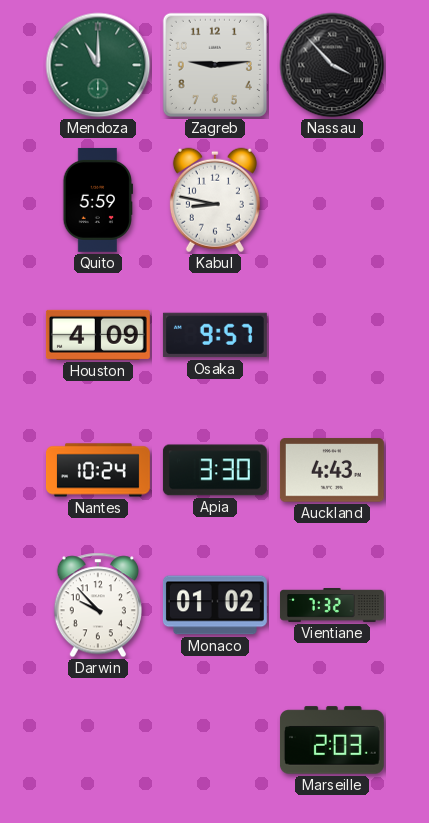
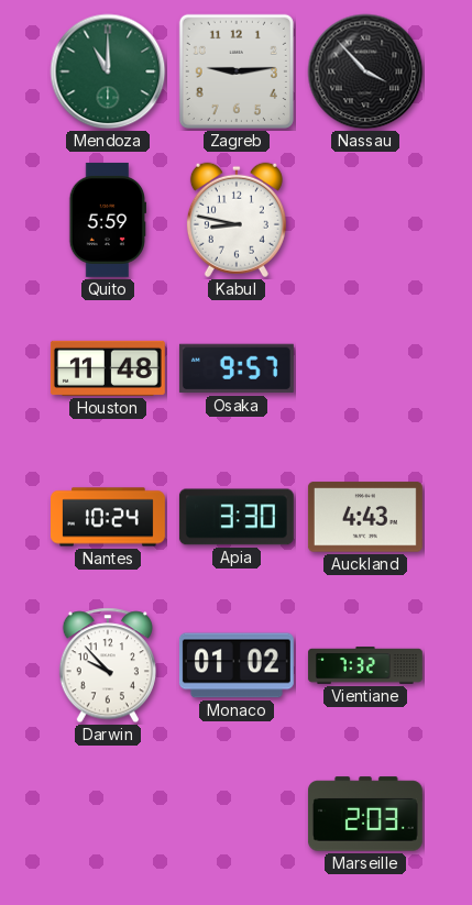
Houston: 4:09 -> 11:48
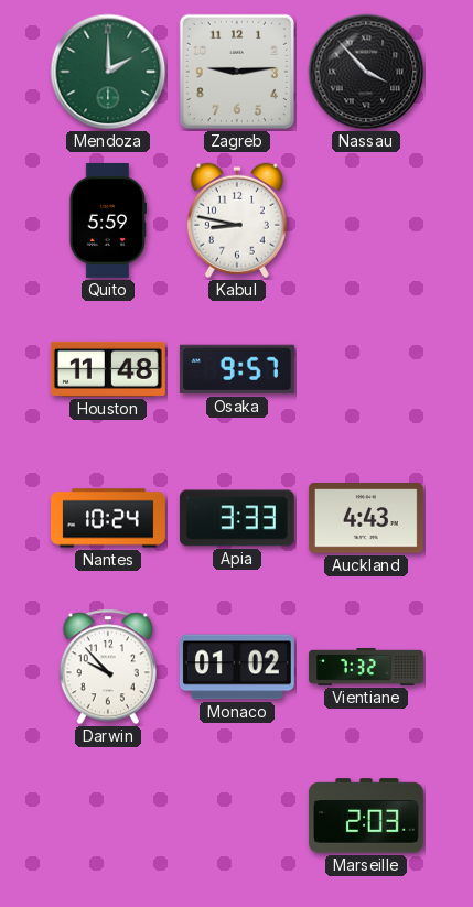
Mendoza: 11:00 -> 2:00
Apia: 3:30 -> 3:33
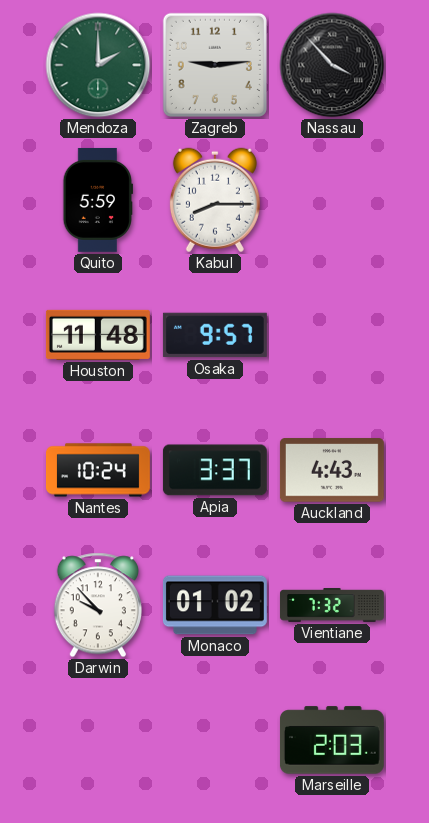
Kabul: 8:47 -> 8:15
Apia: 3:33 -> 3:37
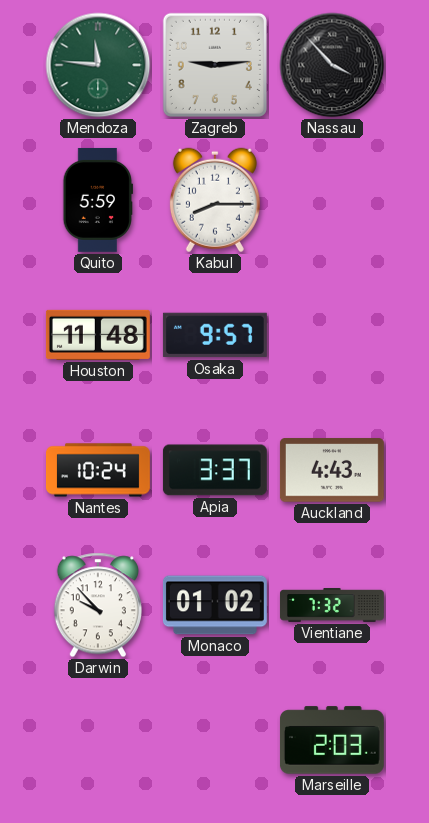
Mendoza: 2:00 -> 11:46
